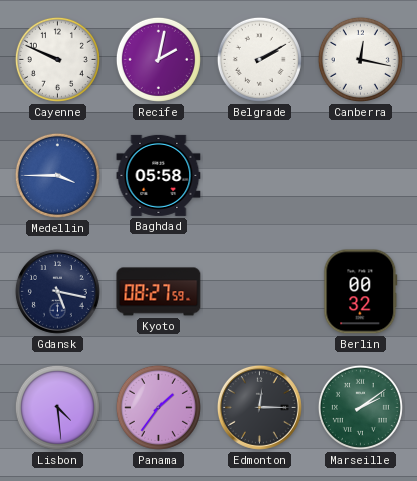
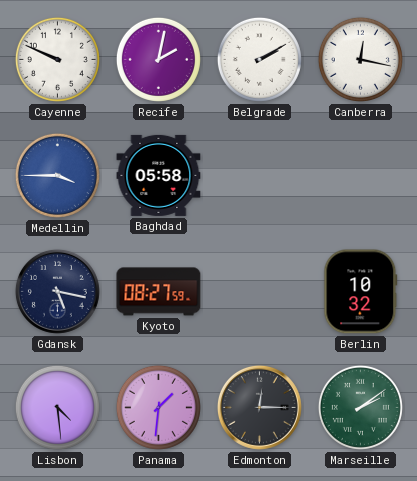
Berlin: 00:32 -> 10:32
Panama: 1:36 -> 1:31
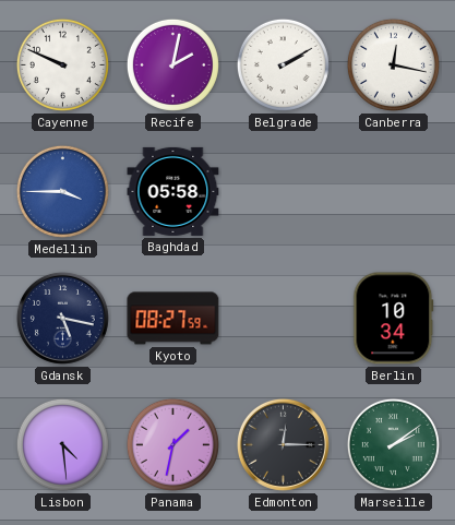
Berlin: 10:32 -> 10:34
Panama: 1:31 -> 1:32
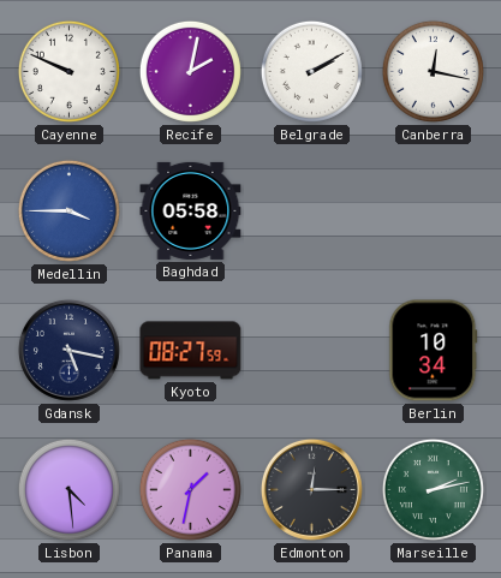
Marseille: 2:09 -> 2:13
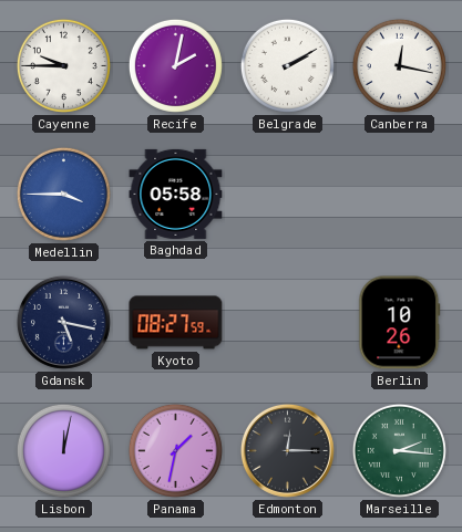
Cayenne: 9:49 -> 9:45
Berlin: 10:34 -> 10:26
Lisbon: 4:29 -> 12:02
Marseille: 2:13 -> 2:16
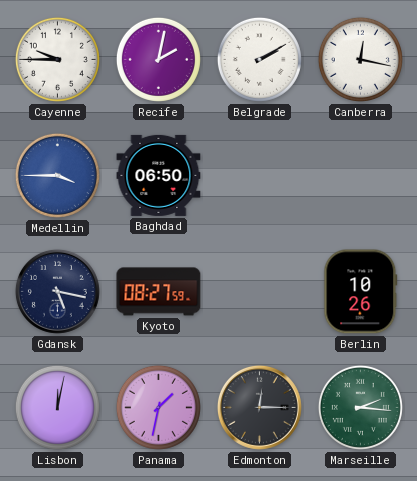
Baghdad: 05:58 -> 06:50
